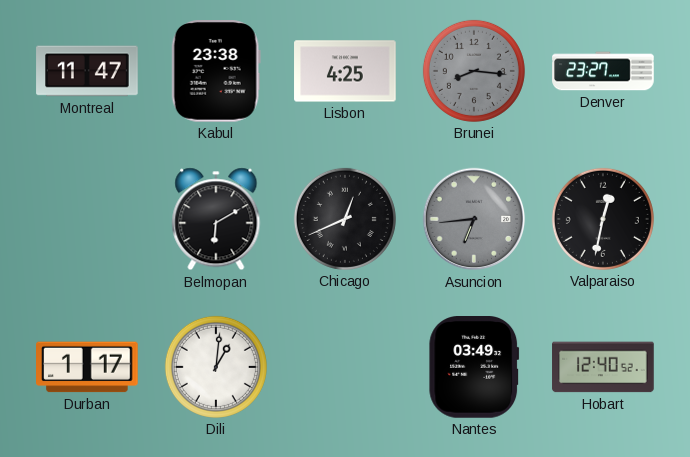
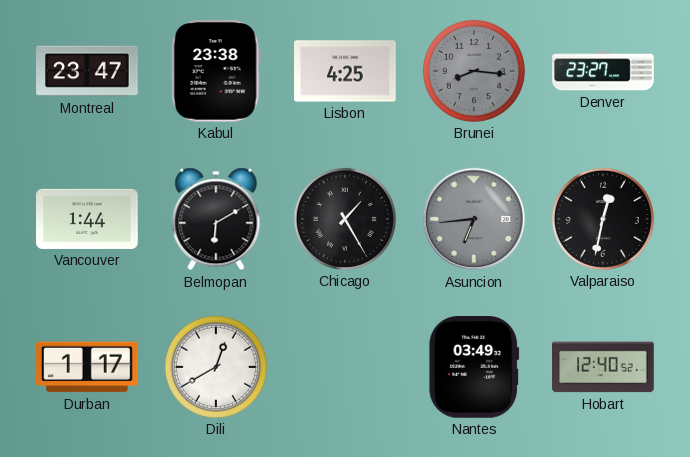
Montreal: 11:47 -> 23:47
Vancouver: none -> 1:44
Chicago: 12:41 -> 1:25
Dili: 1:01 -> 12:40
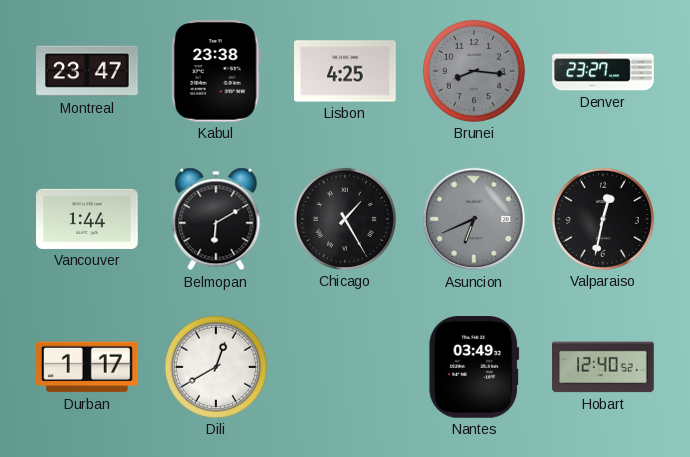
Asuncion: 6:44 -> 6:41
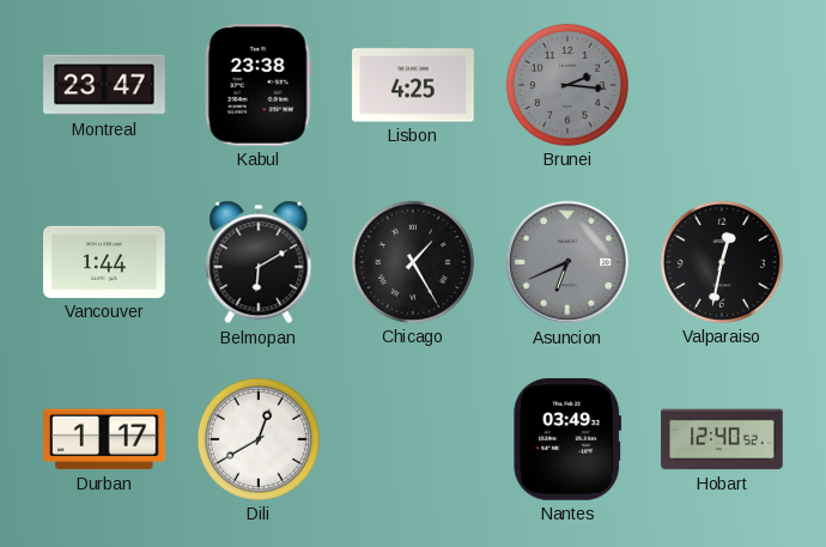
Brunei: 8:16 -> 2:16
Denver: 23:27 -> none
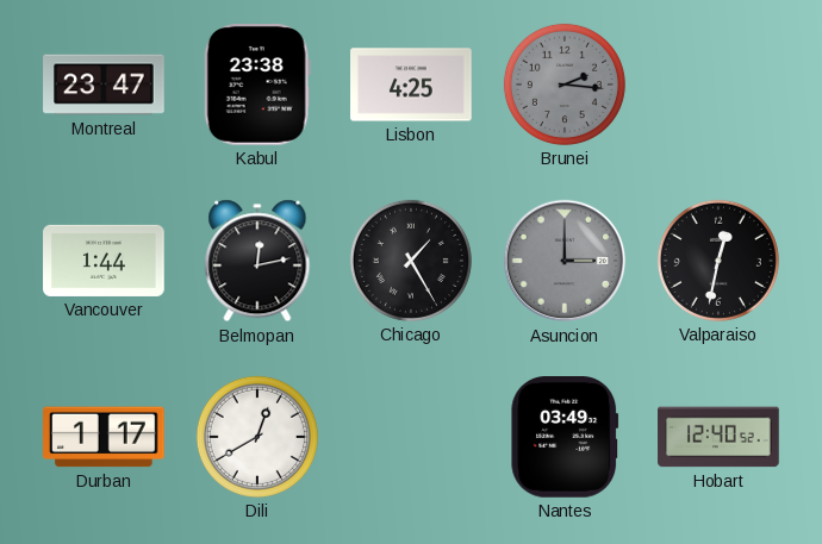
Belmopan: 6:10 -> 12:13
Asuncion: 6:41 -> 3:00
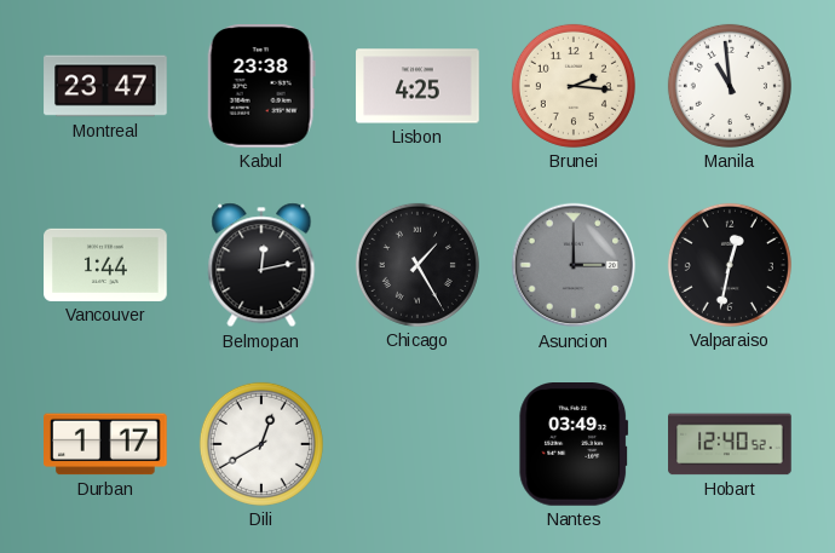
Brunei dial: grey -> cream
Manila: none -> 10:59
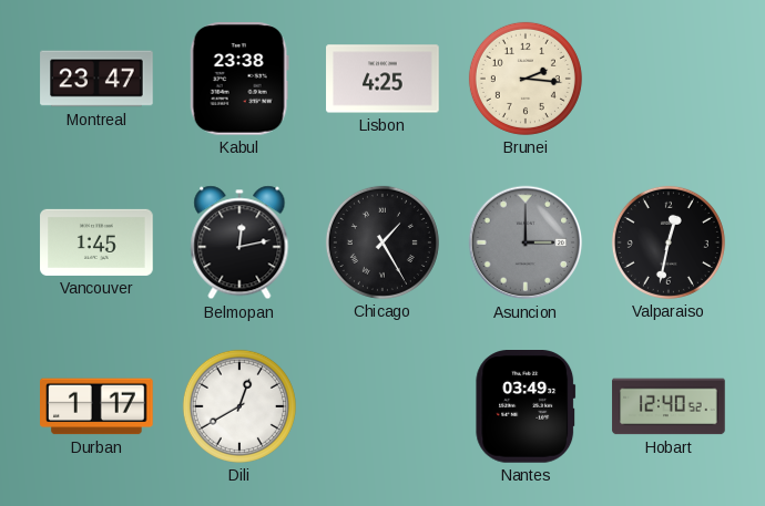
Manila: 10:59 -> none
Vancouver: 1:44 -> 1:45
